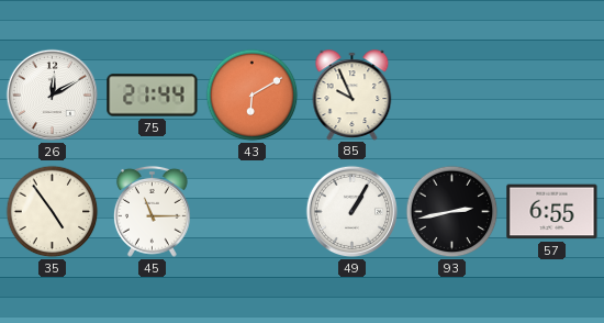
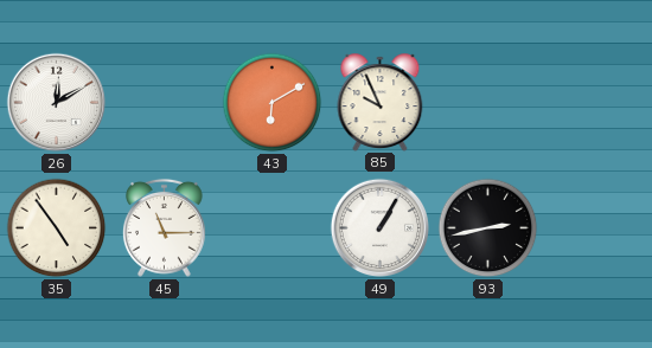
75: 21:44 -> none
57: 6:55 -> none
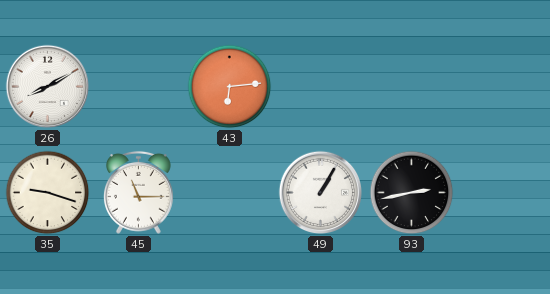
26: 12:10 -> 8:10
43: 6:10 -> 6:14
85: 9:56 -> none
35: 4:54 -> 9:18
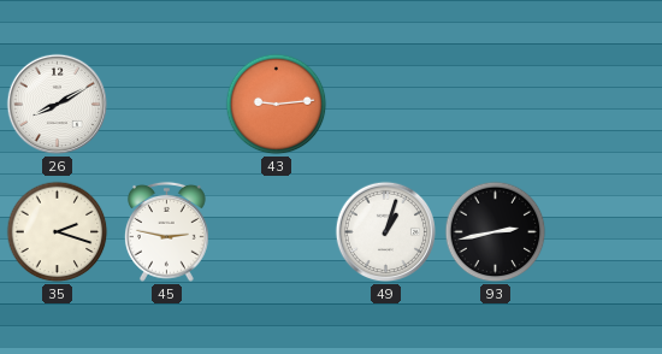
43: 6:14 -> 9:14
35: 9:18 -> 2:18
45: 11:15 -> 2:47
49: 1:05 -> 1:03
